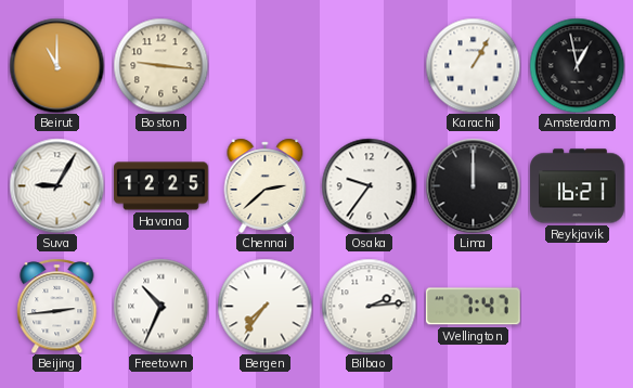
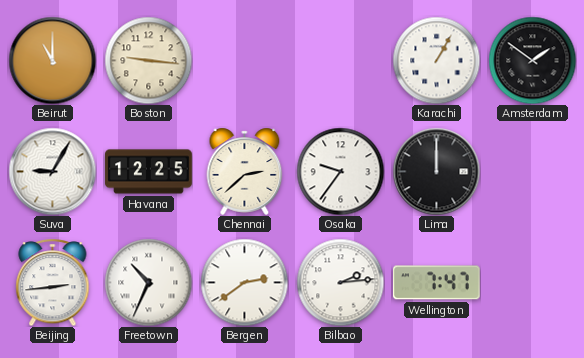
Amsterdam: 12:58 -> 1:51
Reykjavik: 16:21 -> none
Bergen: 7:36 -> 2:39
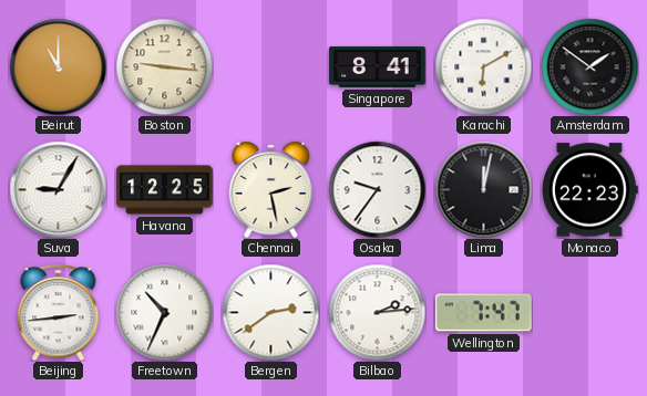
Singapore: none -> 8:41
Karachi: 1:05 -> 6:10
Chennai: 2:38 -> 2:28
Lima: 12:00 -> 12:02
Monaco: none -> 22:23
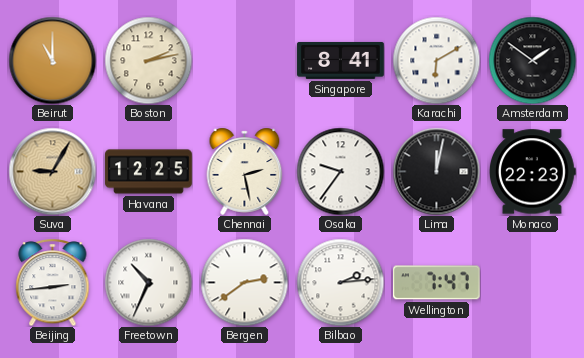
Boston: 9:16 -> 2:13
Suva dial: white -> champagne
